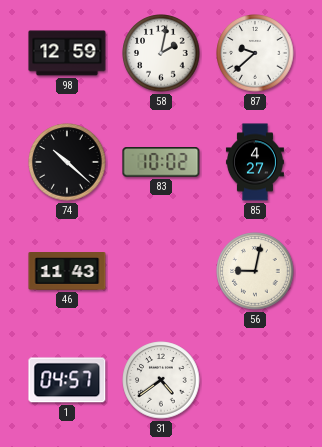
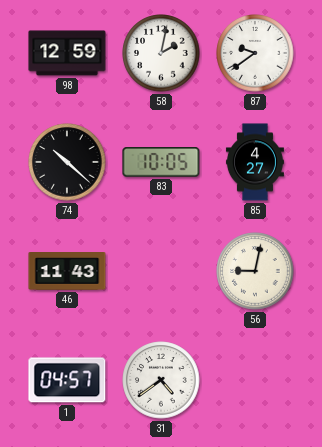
87: 9:38 -> 9:39
83: 10:02 -> 10:05
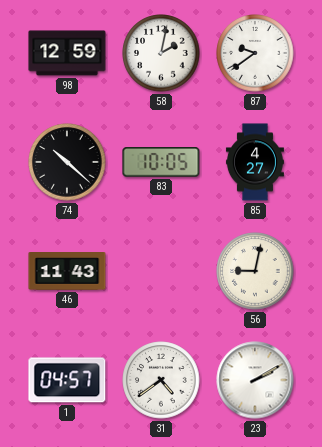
23: none -> 2:10
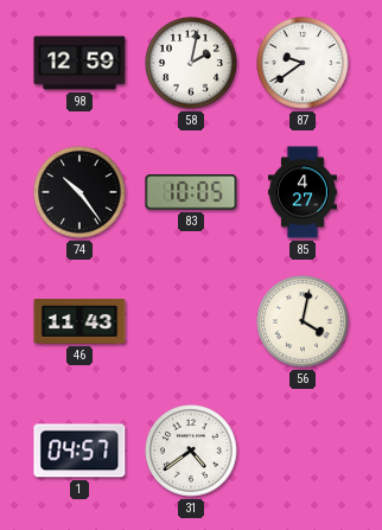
74: 10:22 -> 10:24
56: 9:02 -> 4:02
23: 2:10 -> none
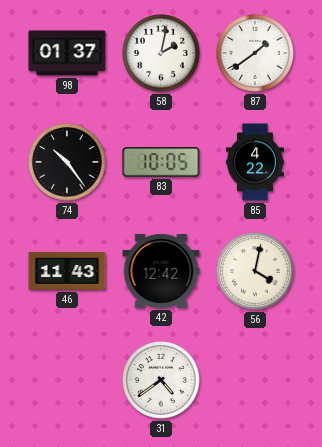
98: 12:59 -> 01:37
87: 9:39 -> 1:39
85: 4:27 -> 4:22
42: none -> 12:42
1: 04:57 -> none
